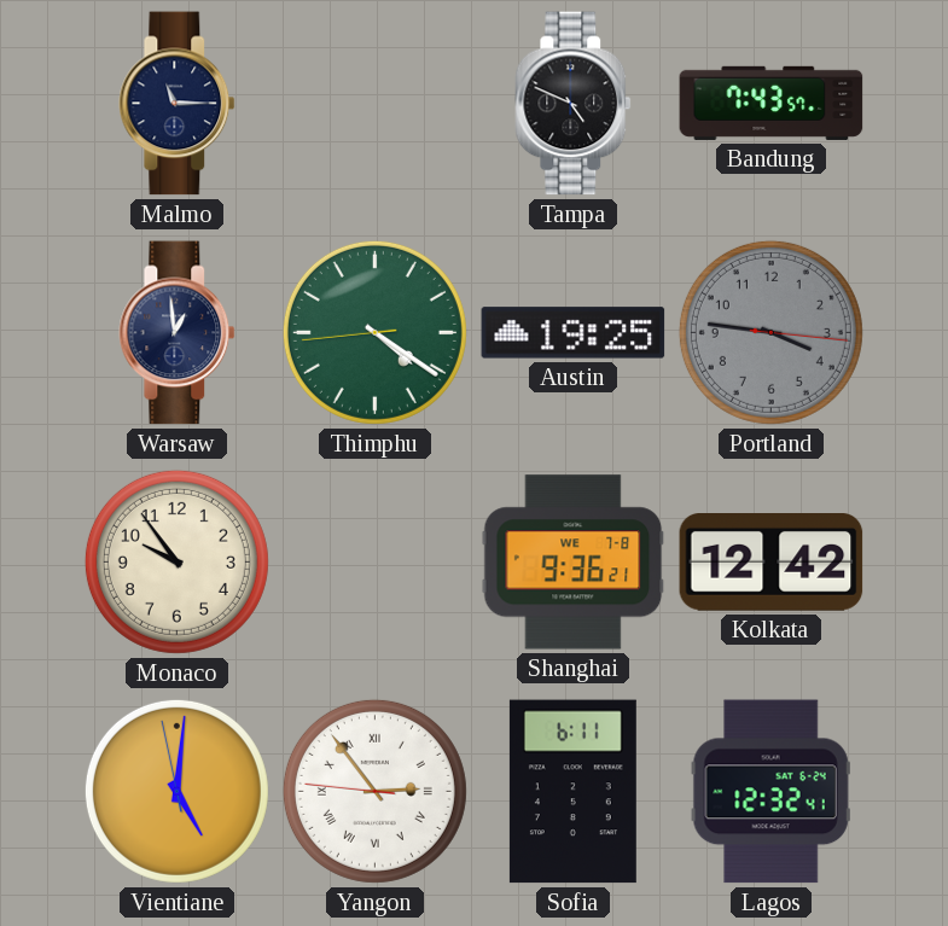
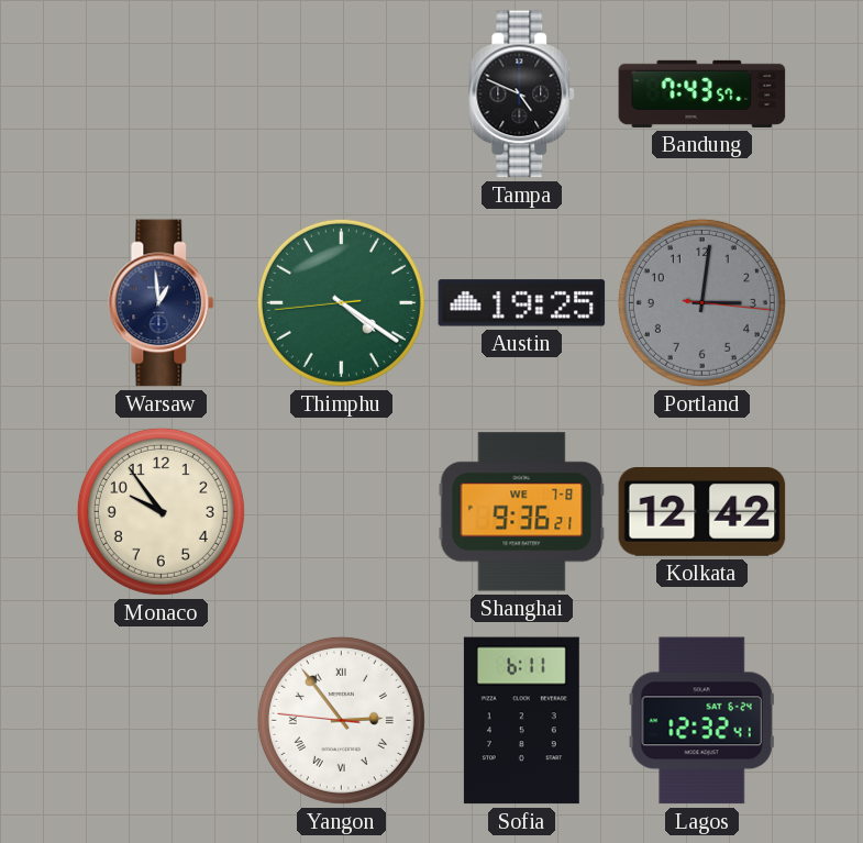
Malmo: 11:15 -> none
Portland: 3:46 -> 3:01
Vientiane: 5:00 -> none
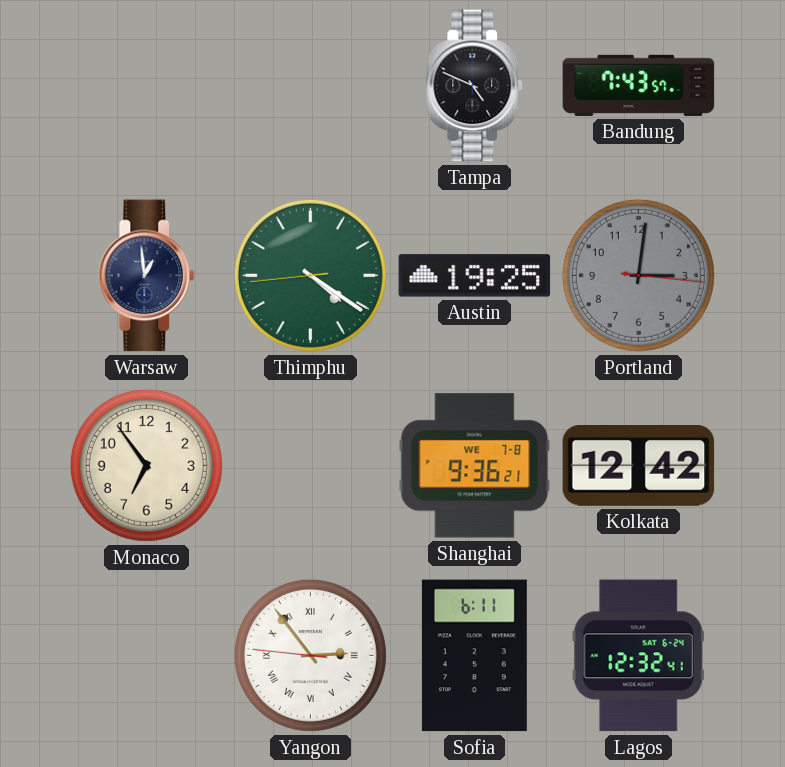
Monaco: 9:54 -> 6:54
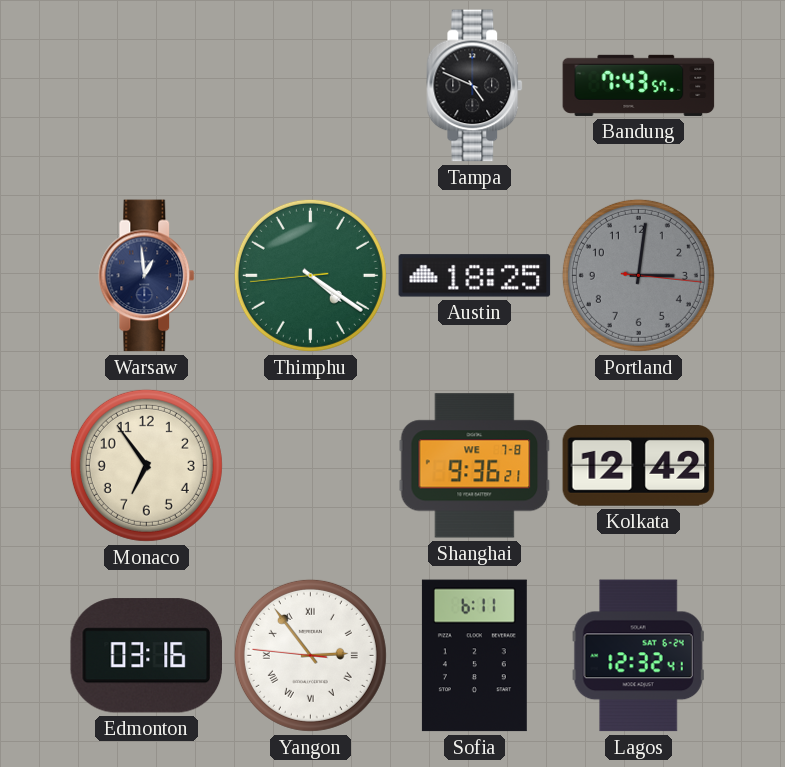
Austin: 19:25 -> 18:25
Edmonton: none -> 03:16
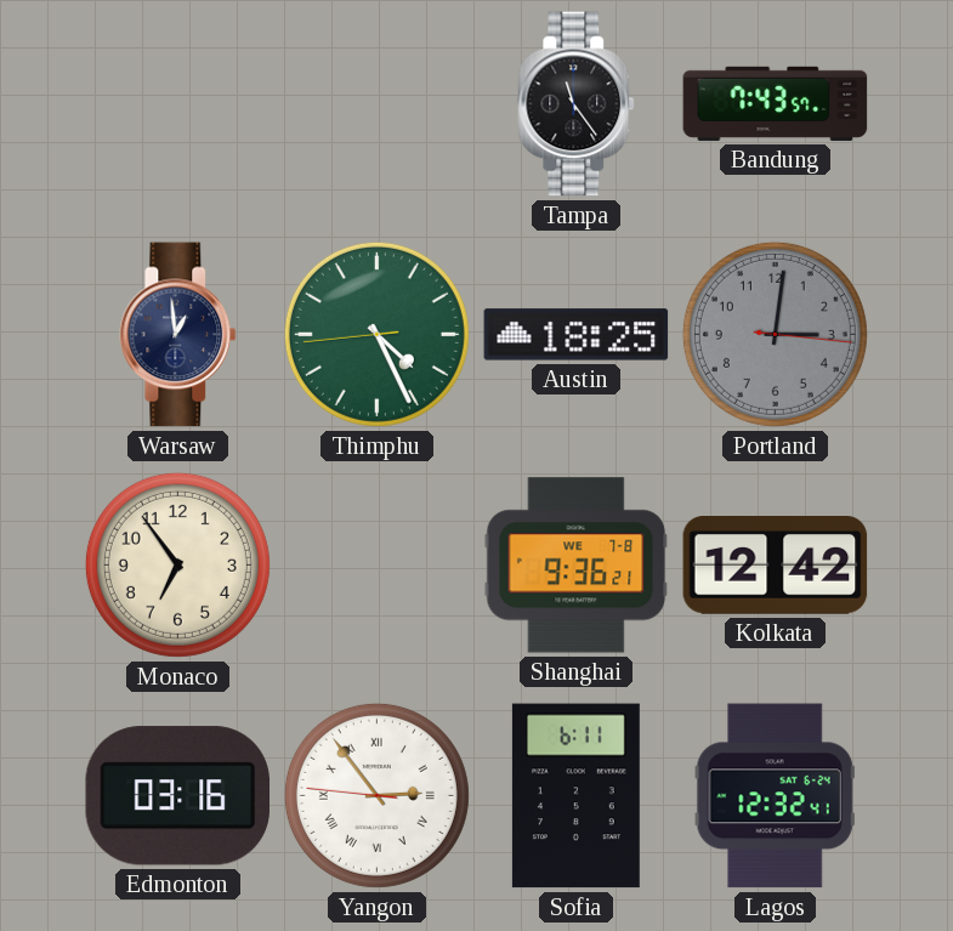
Tampa: 4:49 -> 11:24
Thimphu: 4:20 -> 4:25
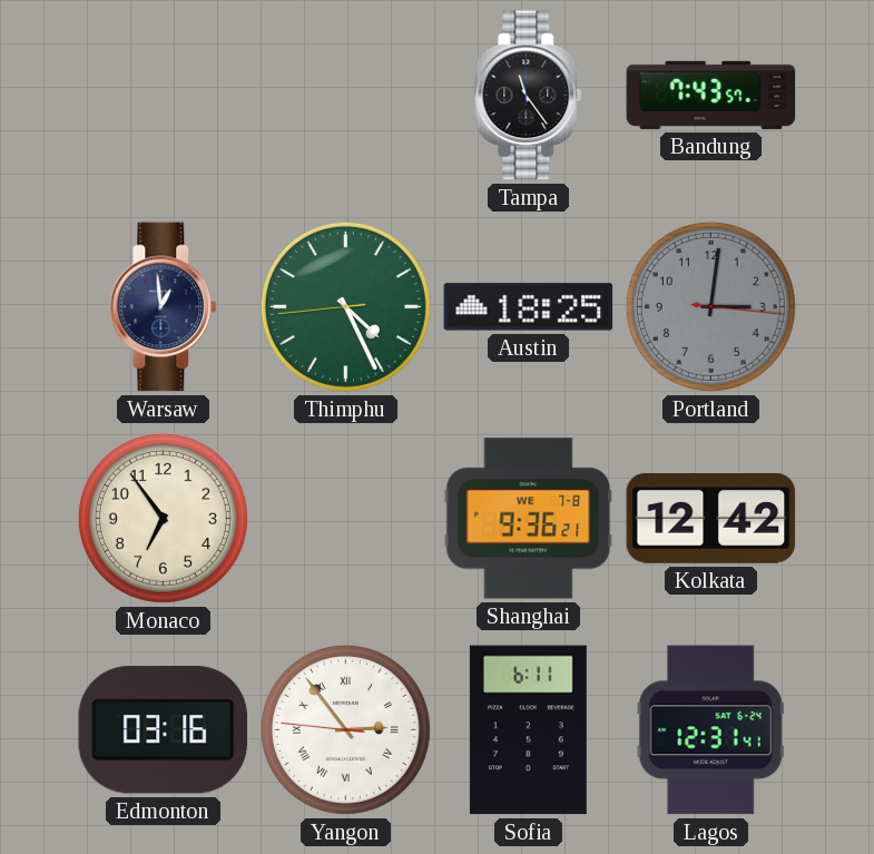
Lagos: 12:32 -> 12:31
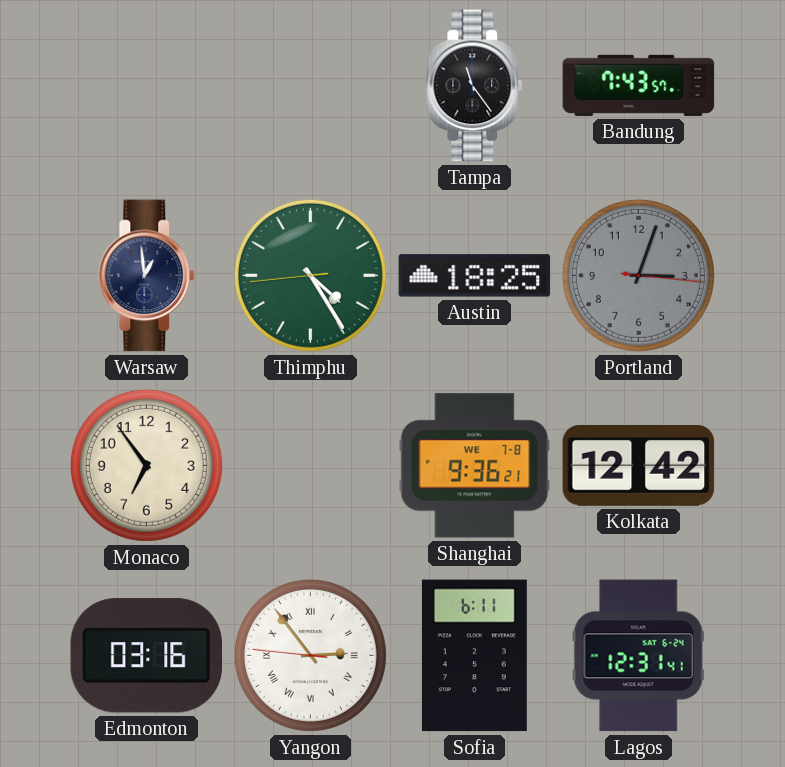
Thimphu: 4:25 -> 4:24
Portland: 3:01 -> 3:03
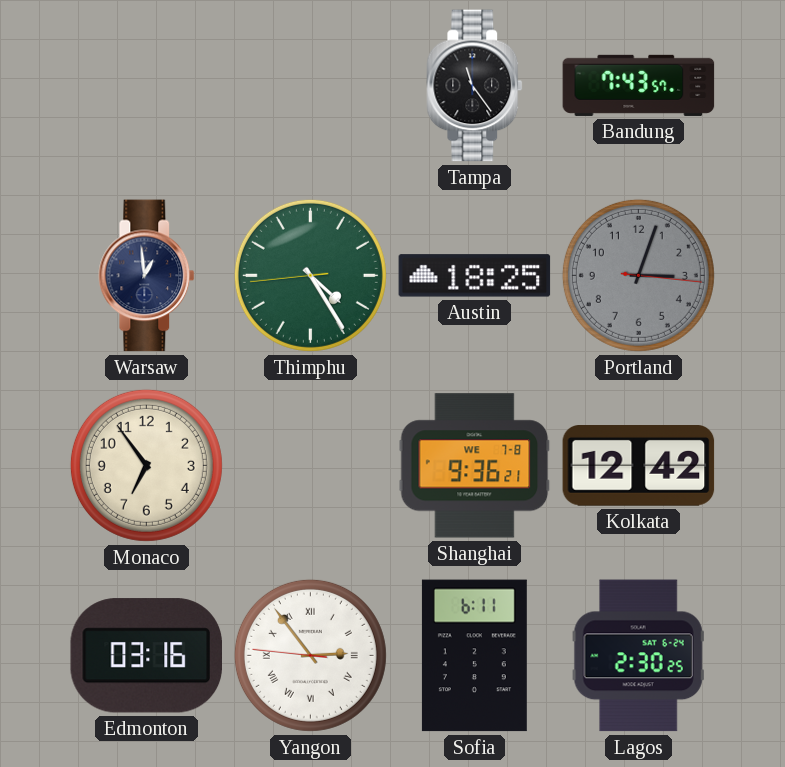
Lagos: 12:31 -> 2:30
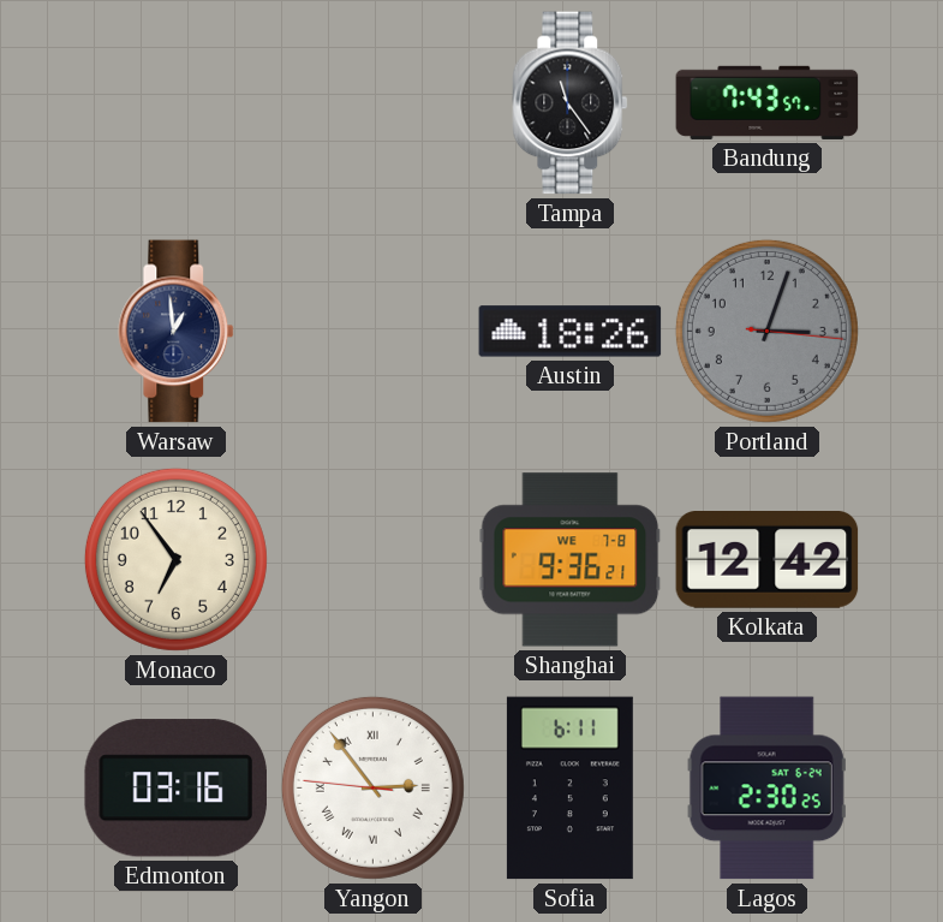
Thimphu: 4:24 -> none
Austin: 18:25 -> 18:26
